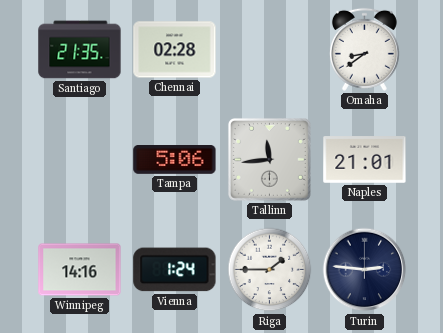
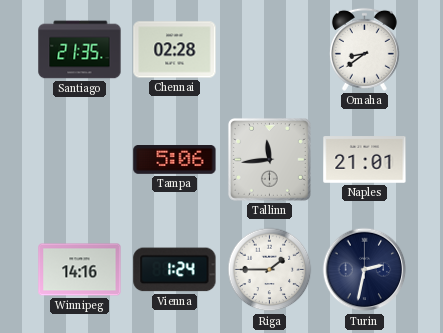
Turin: 2:46 -> 2:32
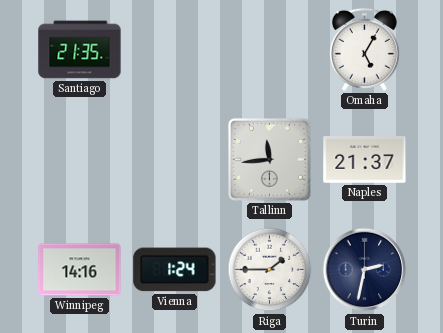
Chennai: 02:28 -> none
Omaha: 8:39 -> 5:05
Tampa: 5:06 -> none
Naples: 21:01 -> 21:37
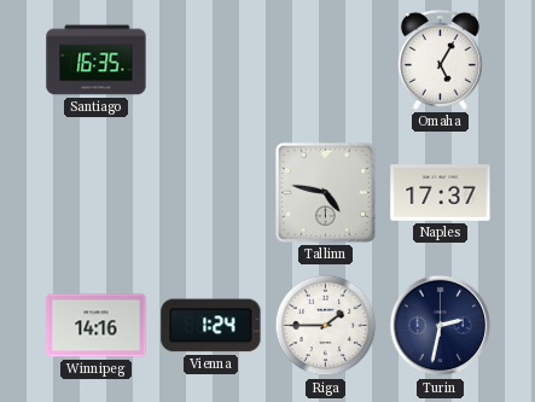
Santiago: 21:35 -> 16:35
Tallinn: 11:44 -> 4:47
Naples: 21:37 -> 17:37
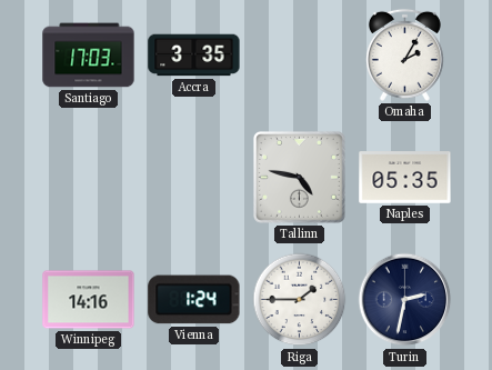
Santiago: 16:35 -> 17:03
Accra: none -> 3:35
Omaha: 5:05 -> 2:05
Naples: 17:37 -> 05:35
